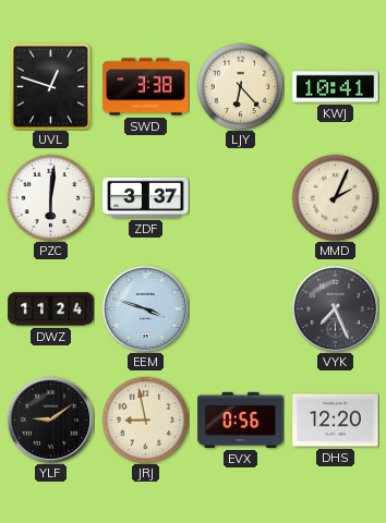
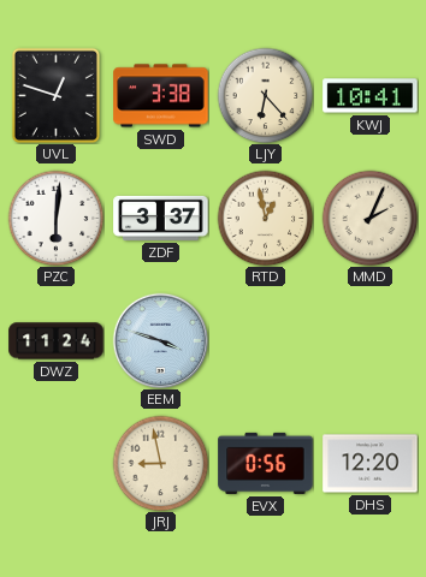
RTD: none -> 12:58
VYK: 7:26 -> none
YLF: 9:09 -> none
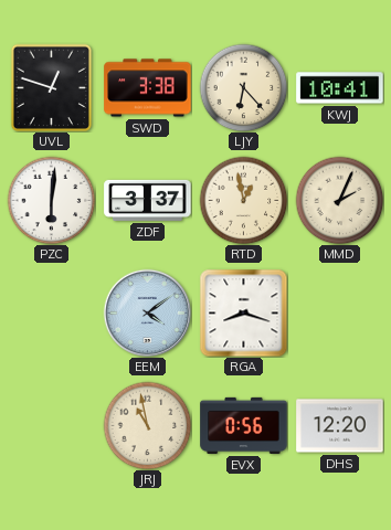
DWZ: 11:24 -> none
EEM: 3:48 -> 4:09
RGA: none -> 8:18
JRJ: 8:58 -> 10:58
